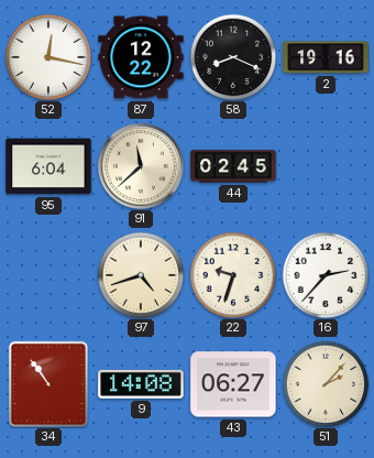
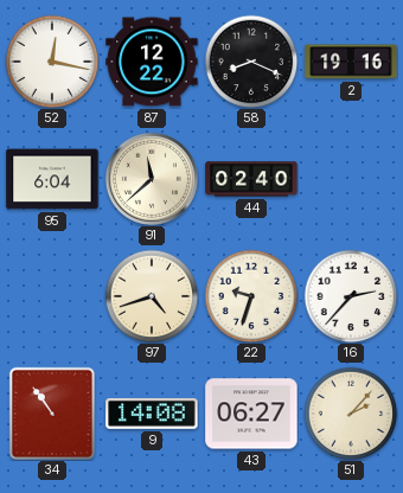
44: 02:45 -> 02:40
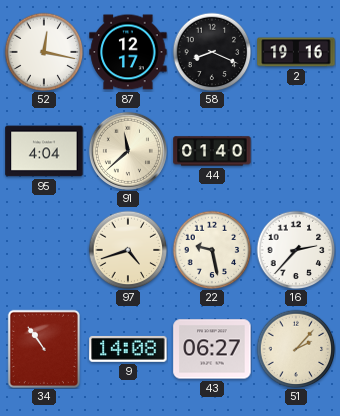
87: 12:22 -> 12:17
95: 6:04 -> 4:04
44: 02:40 -> 01:40
22: 9:33 -> 9:28
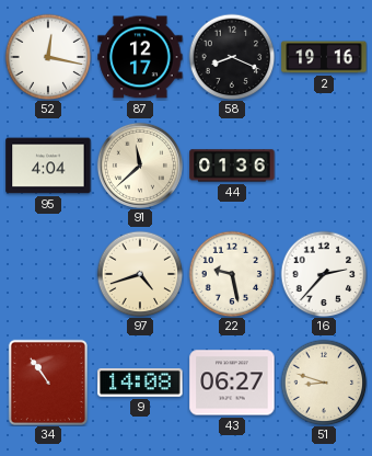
44: 01:40 -> 01:36
51: 2:07 -> 8:48
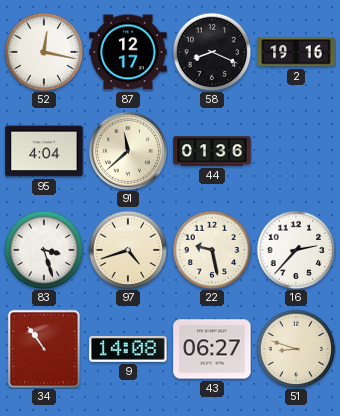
83: none -> 3:27
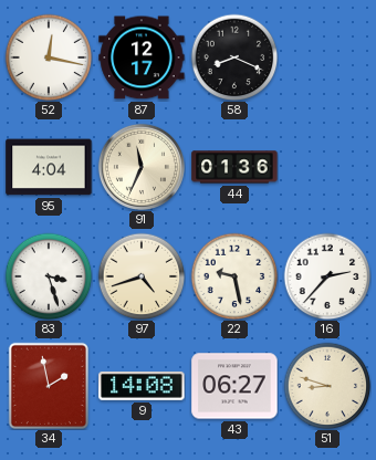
2: 19:16 -> none
91: 11:38 -> 11:34
34: 10:54 -> 1:58
